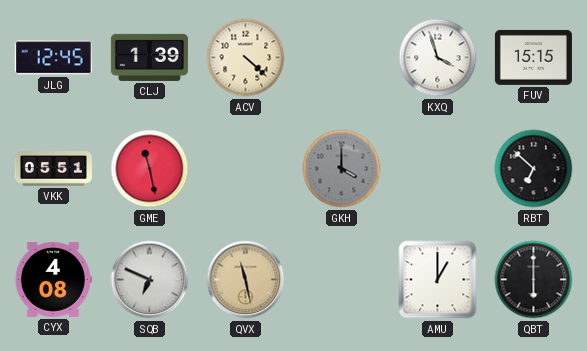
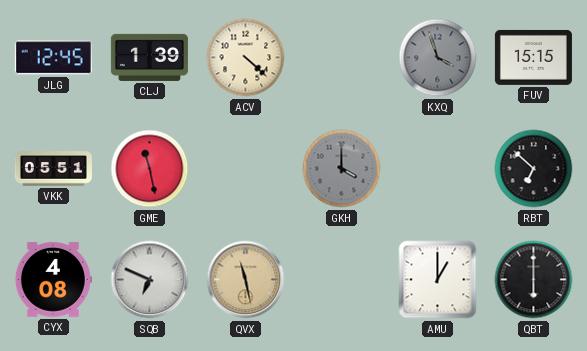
KXQ dial: white -> grey
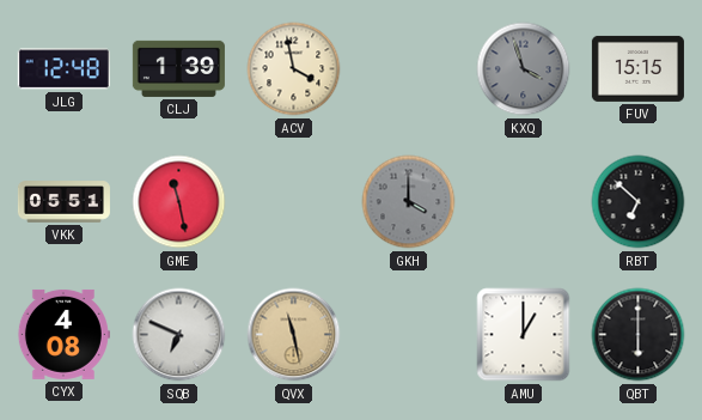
JLG: 12:45 -> 12:48
ACV: 4:22 -> 3:58
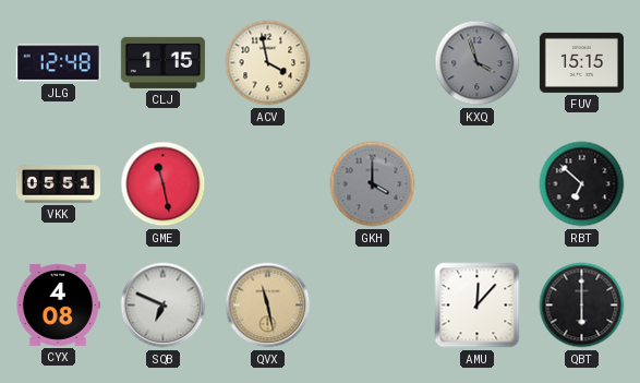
CLJ: 1:39 -> 1:15
AMU: 1:00 -> 12:07
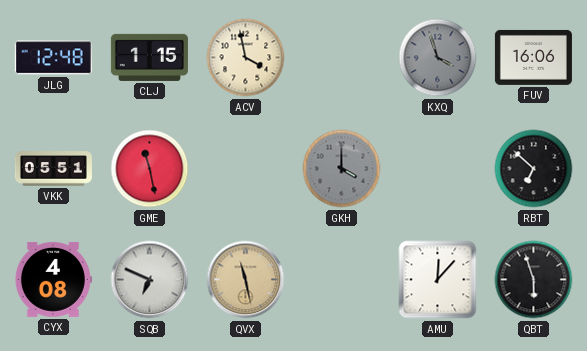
FUV: 15:15 -> 16:06
QBT: 6:00 -> 5:57
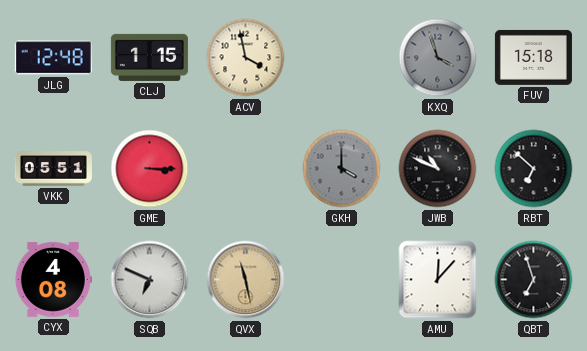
FUV: 16:06 -> 15:18
GME: 11:28 -> 3:15
JWB: none -> 10:49
QBT: 5:57 -> 6:57
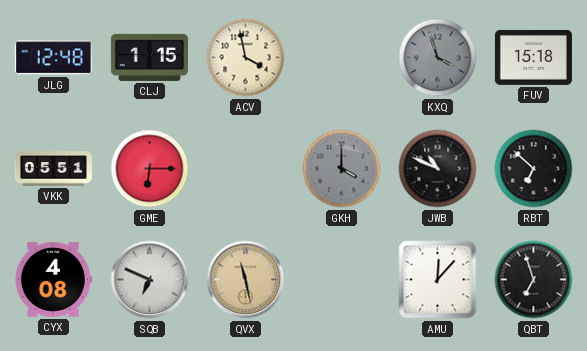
GME: 3:15 -> 6:15
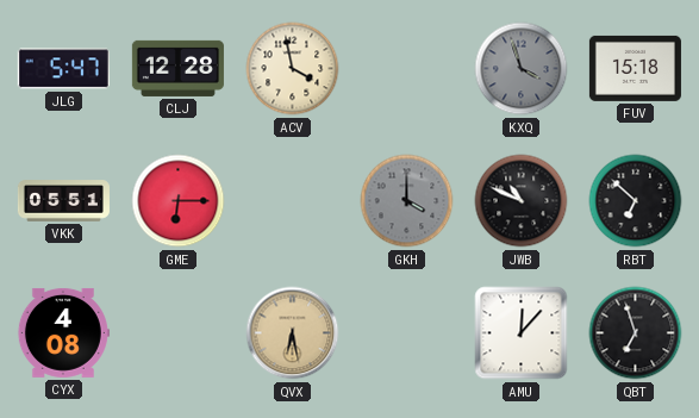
JLG: 12:48 -> 5:47
CLJ: 1:15 -> 12:28
SQB: 6:49 -> none
QVX: 11:28 -> 6:28
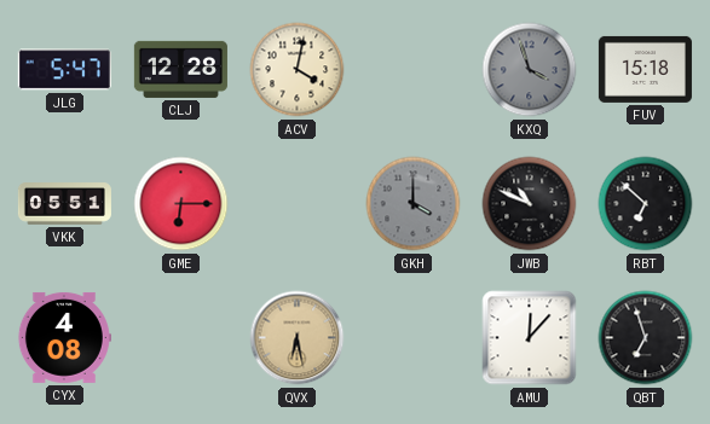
ACV: 3:58 -> 4:02
